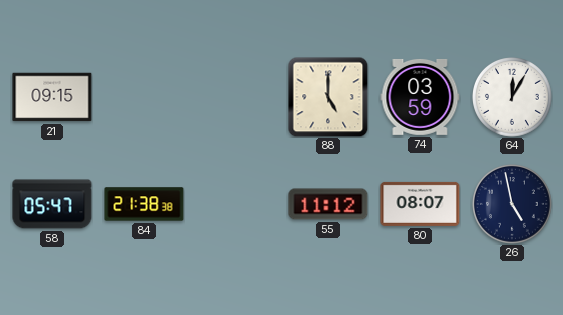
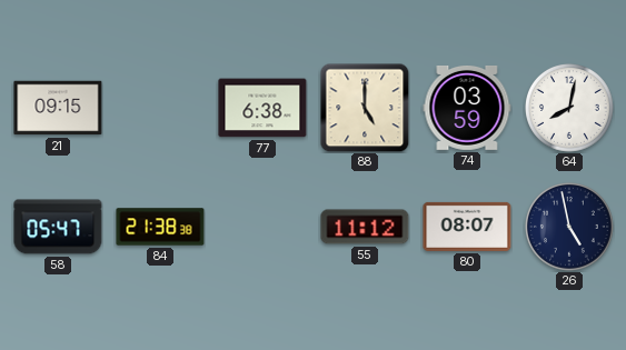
77: none -> 6:38
64: 12:05 -> 8:02
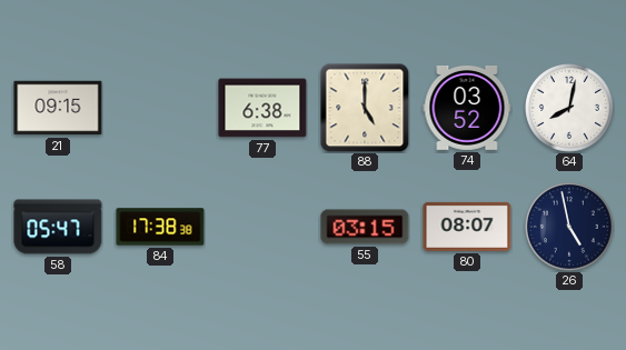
74: 03:59 -> 03:52
84: 21:38 -> 17:38
55: 11:12 -> 03:15
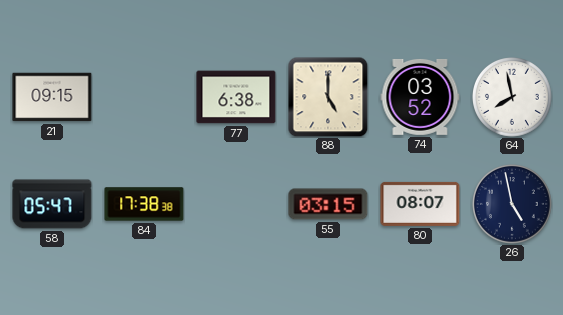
64: 8:02 -> 7:58
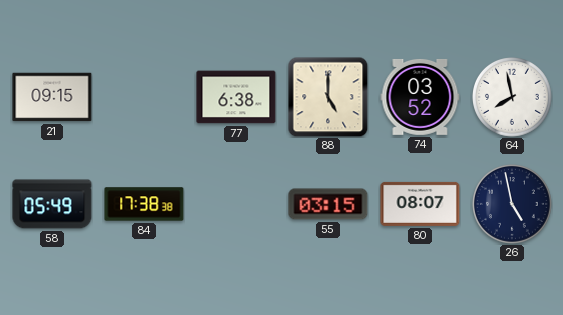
58: 05:47 -> 05:49
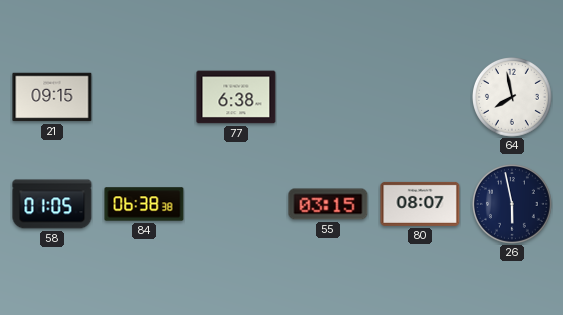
88: 5:00 -> none
74: 03:52 -> none
58: 05:49 -> 01:05
84: 17:38 -> 06:38
26: 4:58 -> 5:58
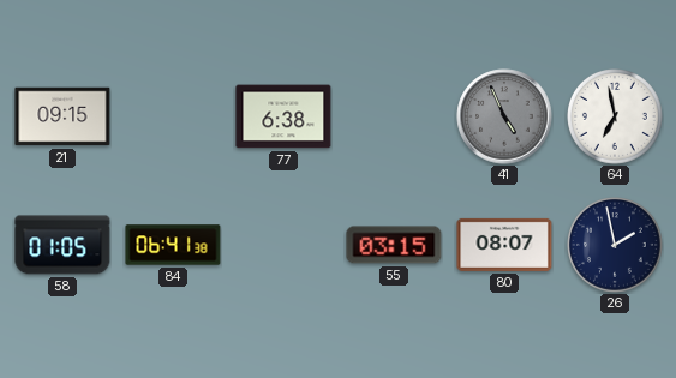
41: none -> 4:56
64: 7:58 -> 6:58
84: 06:38 -> 06:41
26: 5:58 -> 1:58
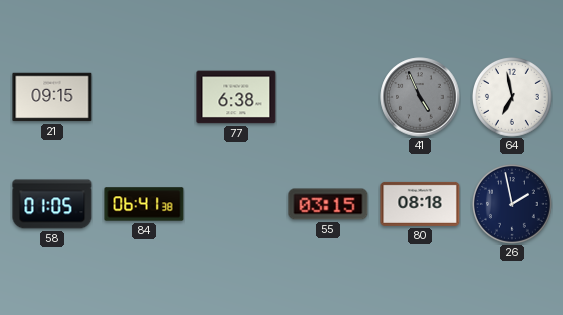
80: 08:07 -> 08:18
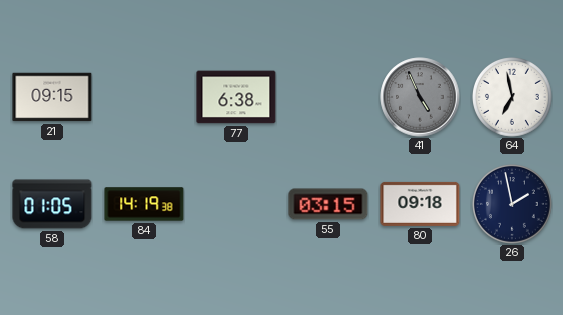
84: 06:41 -> 14:19
80: 08:18 -> 09:18
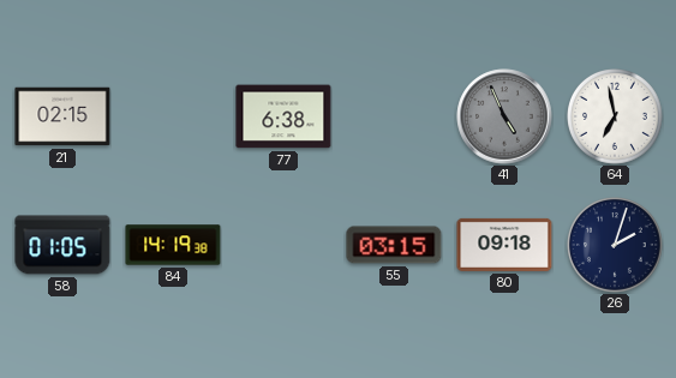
21: 09:15 -> 02:15
26: 1:58 -> 2:03
